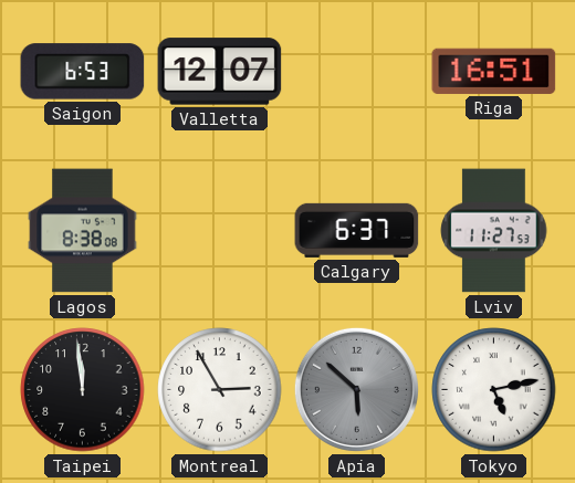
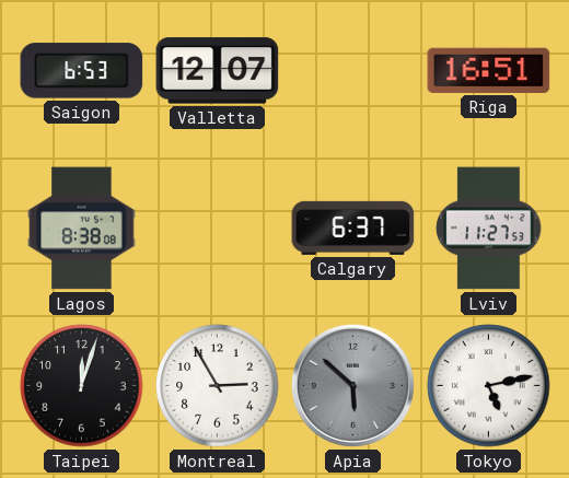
Taipei: 11:59 -> 12:03
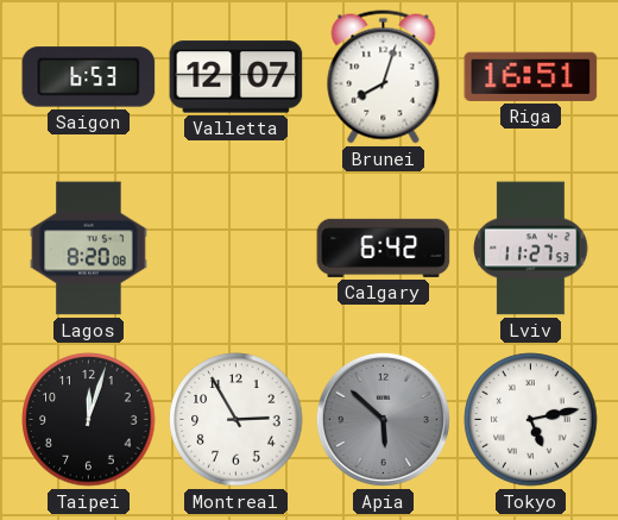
Brunei: none -> 8:03
Lagos: 8:38 -> 8:20
Calgary: 6:37 -> 6:42
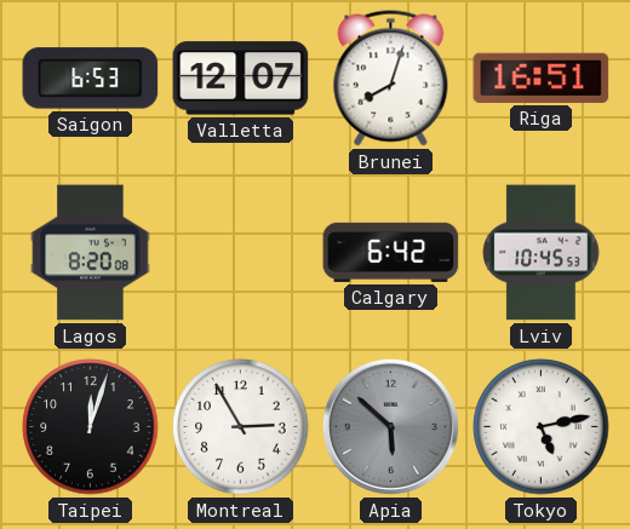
Lviv: 11:27 -> 10:45
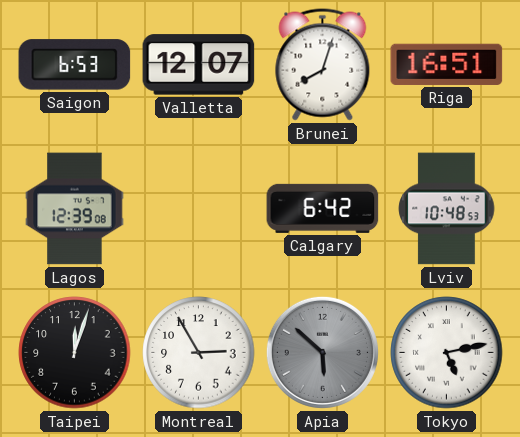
Lagos: 8:20 -> 12:39
Lviv: 10:45 -> 10:48
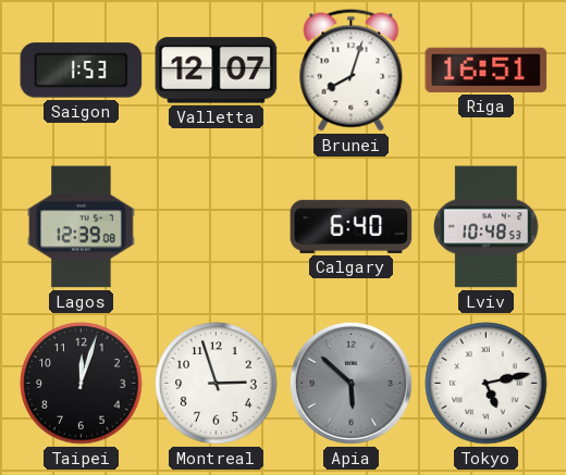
Saigon: 6:53 -> 1:53
Calgary: 6:42 -> 6:40
Montreal: 2:55 -> 2:57
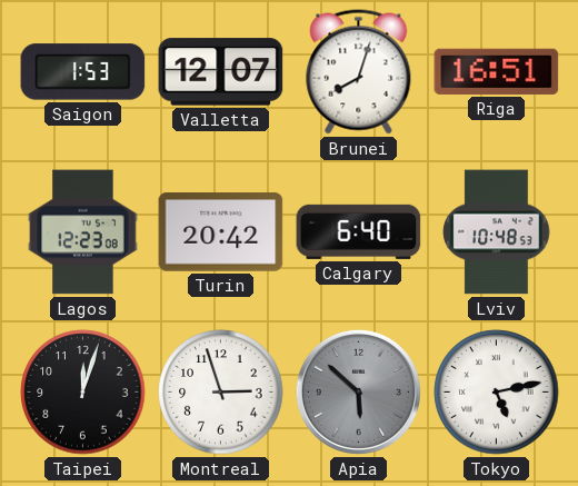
Lagos: 12:39 -> 12:23
Turin: none -> 20:42
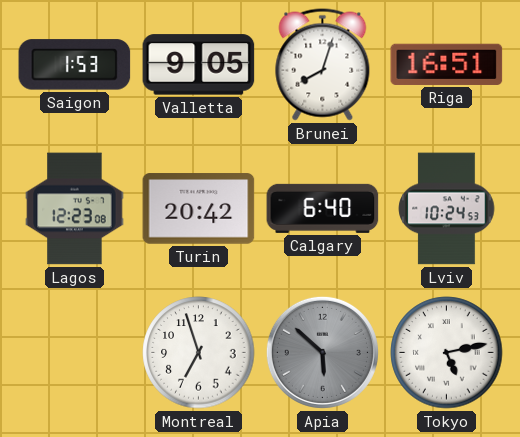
Valletta: 12:07 -> 9:05
Lviv: 10:48 -> 10:24
Taipei: 12:03 -> none
Montreal: 2:57 -> 6:57
